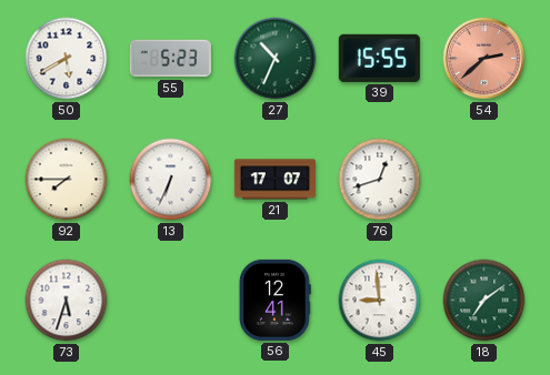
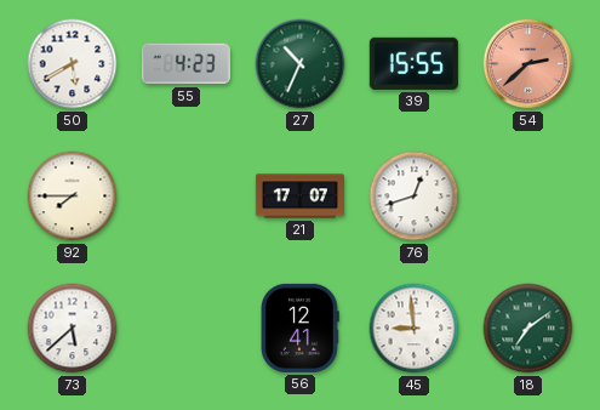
55: 5:23 -> 4:23
13: 6:34 -> none
73: 5:33 -> 5:38
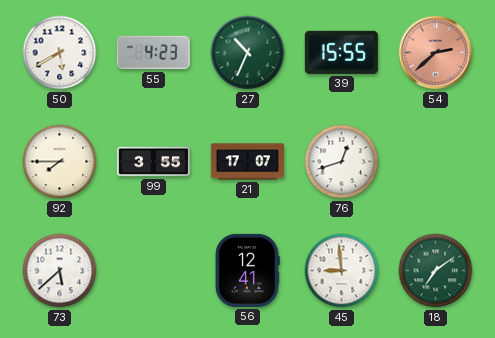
99: none -> 3:55
